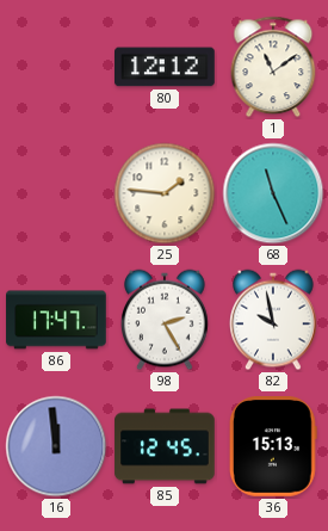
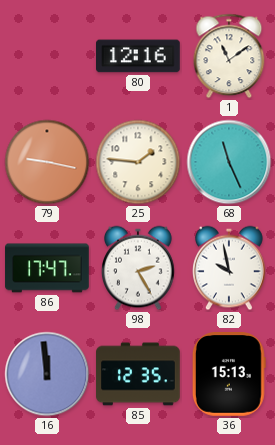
80: 12:12 -> 12:16
79: none -> 9:17
85: 12:45 -> 12:35
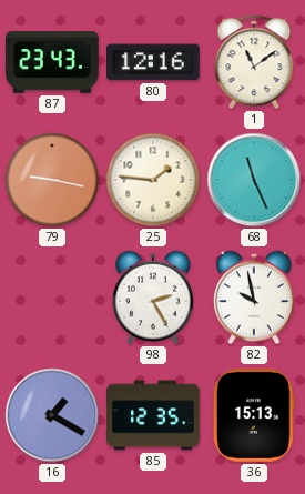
87: none -> 23:43
86: 17:47 -> none
16: 11:59 -> 1:20
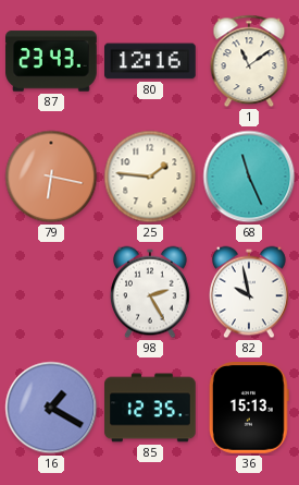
79: 9:17 -> 6:17
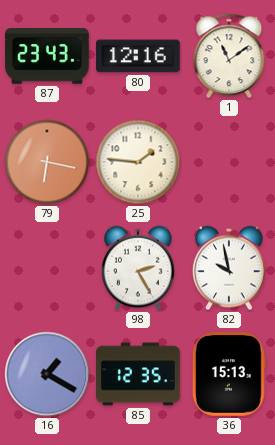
68: 11:26 -> none
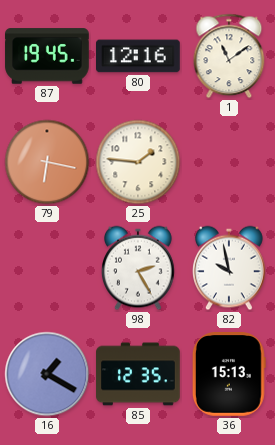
87: 23:43 -> 19:45
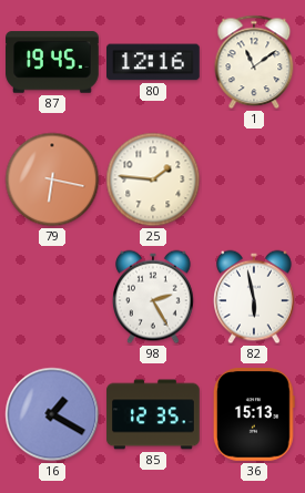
82: 9:58 -> 5:58
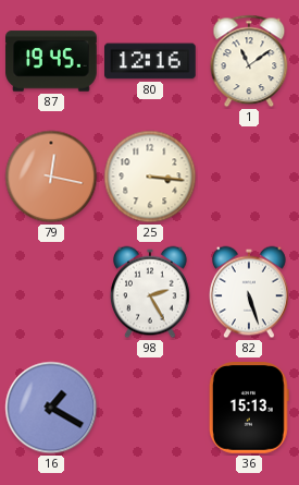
79: 6:17 -> 12:17
25: 1:46 -> 3:16
82: 5:58 -> 5:27
85: 12:35 -> none
